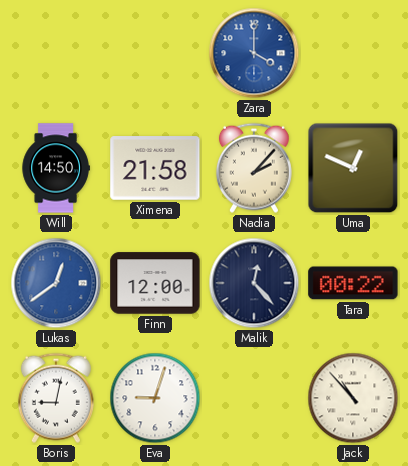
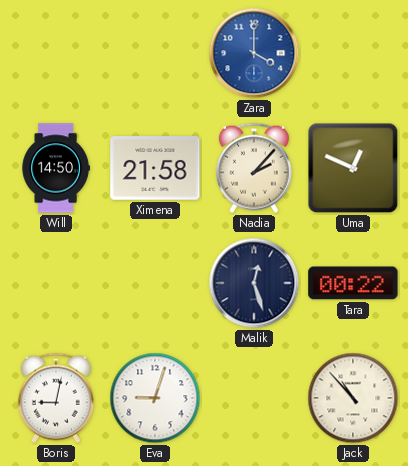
Lukas: 12:39 -> none
Finn: 12:00 -> none
Malik: 12:23 -> 12:27
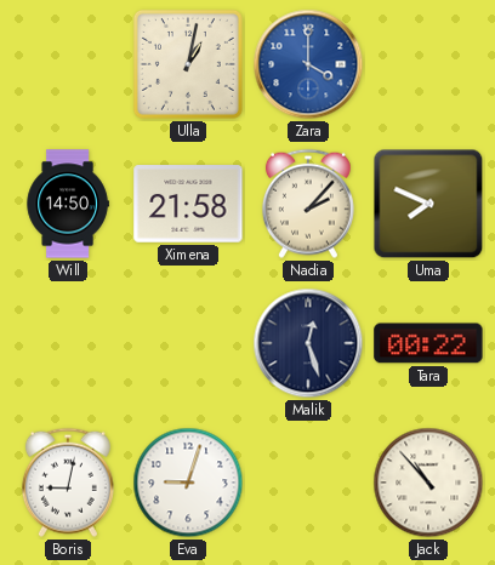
Ulla: none -> 1:02
Uma: 12:49 -> 7:49
